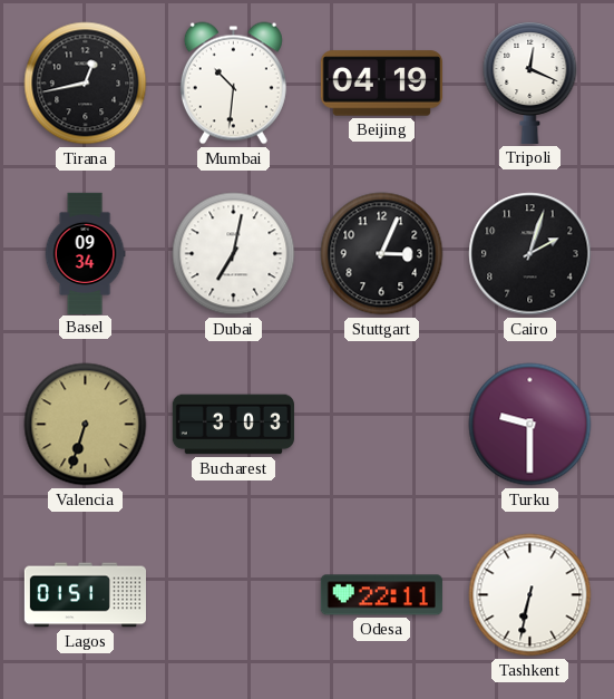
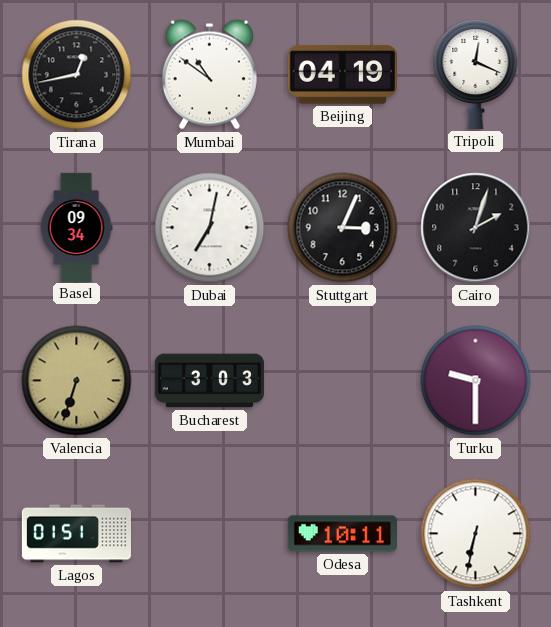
Mumbai: 10:31 -> 10:51
Odesa: 22:11 -> 10:11
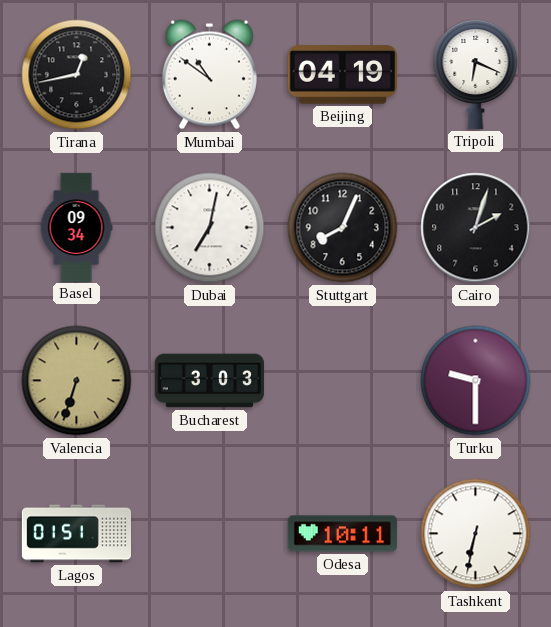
Tripoli: 12:19 -> 6:19
Stuttgart: 3:04 -> 8:04
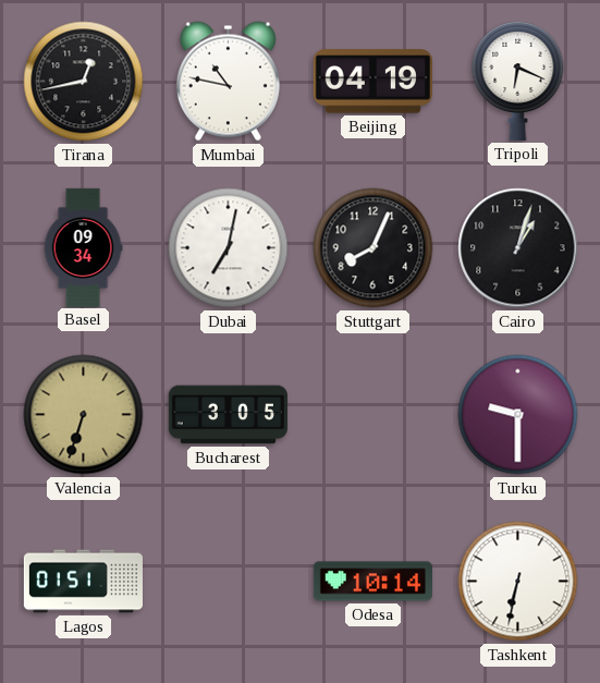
Mumbai: 10:51 -> 10:47
Cairo: 2:03 -> 1:03
Bucharest: 3:03 -> 3:05
Odesa: 10:11 -> 10:14
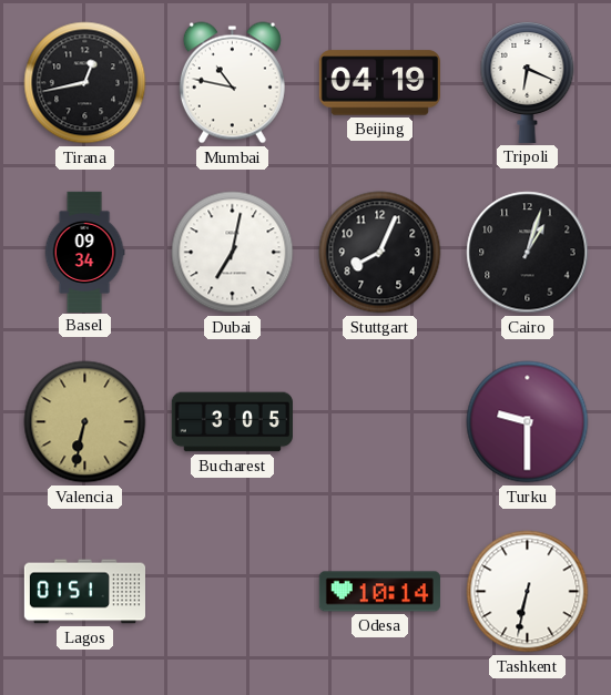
Valencia: 6:33 -> 6:32
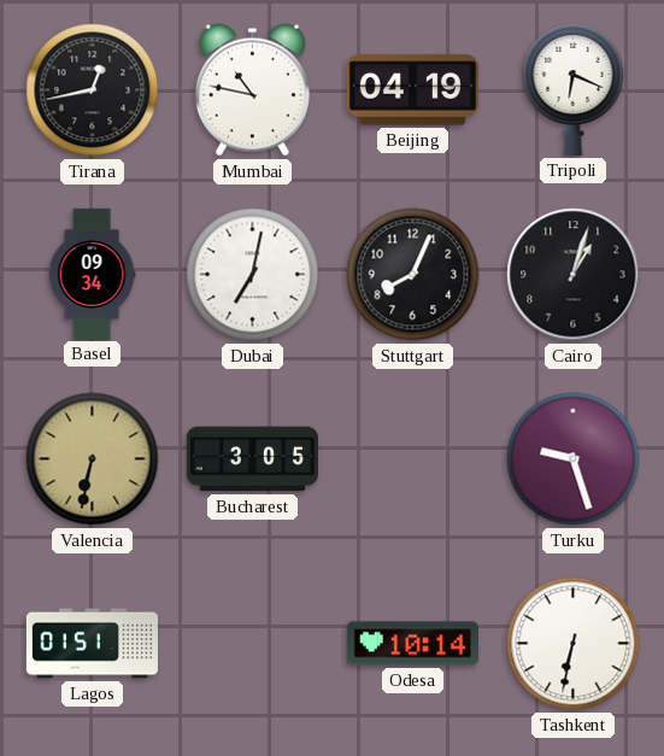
Turku: 9:30 -> 9:27
